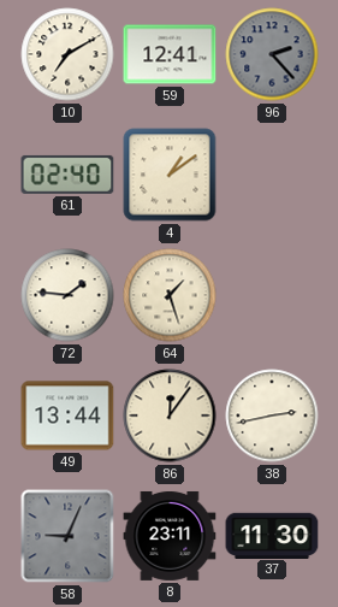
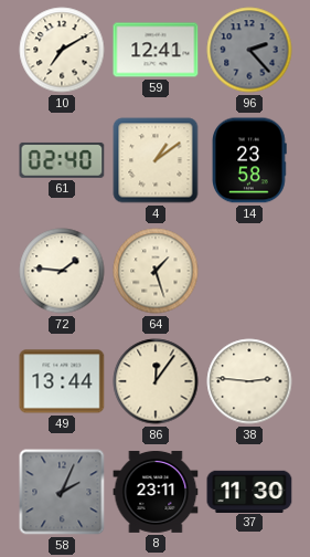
14: none -> 23:58
38: 2:43 -> 2:46
58: 9:04 -> 2:04
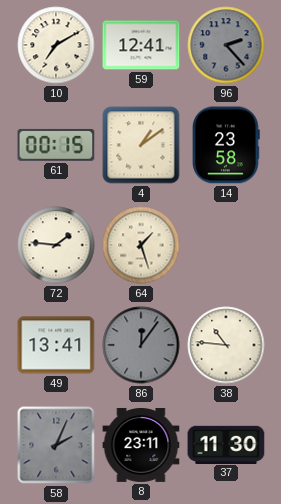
61: 02:40 -> 00:15
49: 13:44 -> 13:41
86 dial: cream -> grey
38: 2:46 -> 10:46
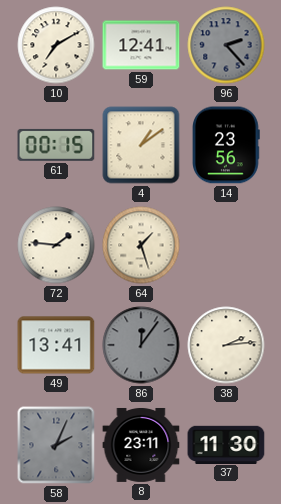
14: 23:58 -> 23:56
38: 10:46 -> 2:14
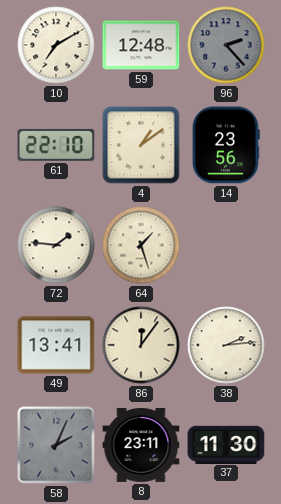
59: 12:41 -> 12:48
61: 00:15 -> 22:10
86 dial: grey -> cream
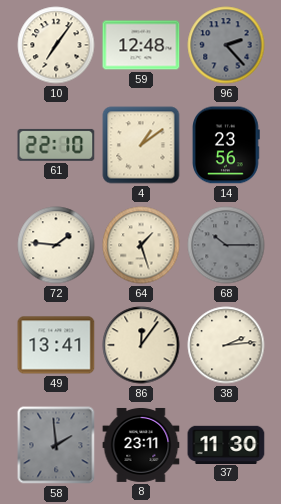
10: 7:10 -> 7:06
68: none -> 10:15
58: 2:04 -> 1:59
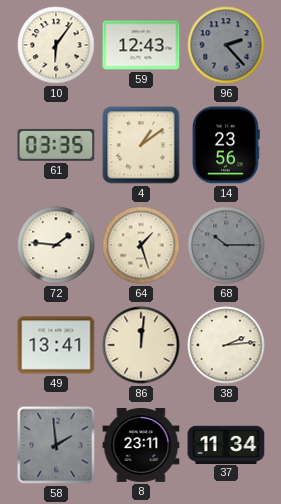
10: 7:06 -> 6:06
59: 12:48 -> 12:43
61: 22:10 -> 03:35
86: 12:06 -> 12:01
37: 11:30 -> 11:34
